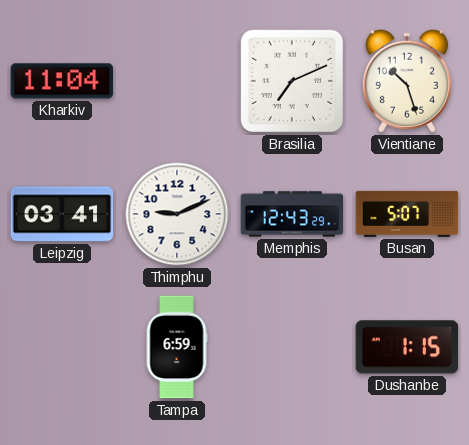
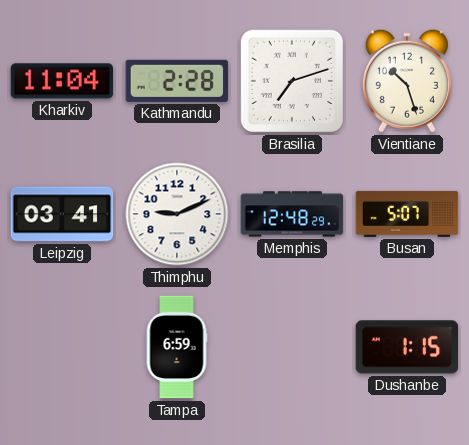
Kathmandu: none -> 2:28
Brasilia: 7:11 -> 7:12
Memphis: 12:43 -> 12:48
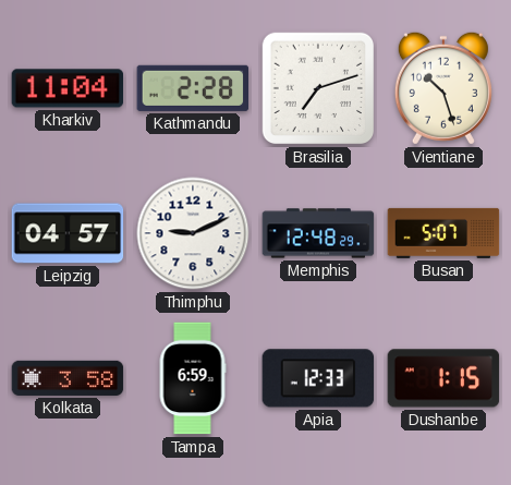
Leipzig: 03:41 -> 04:57
Kolkata: none -> 3:58
Apia: none -> 12:33
